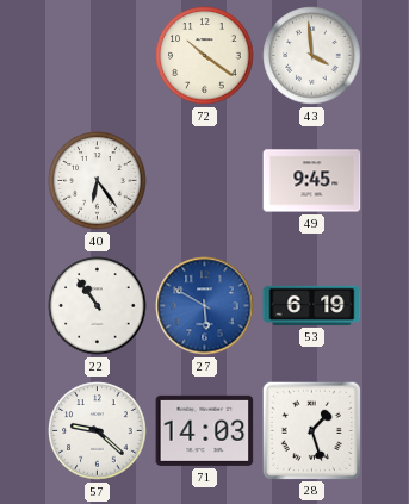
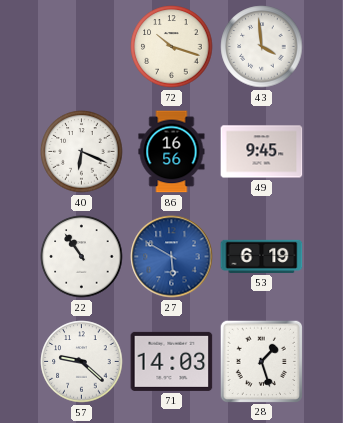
72: 10:21 -> 10:18
40: 6:24 -> 6:19
86: none -> 16:56
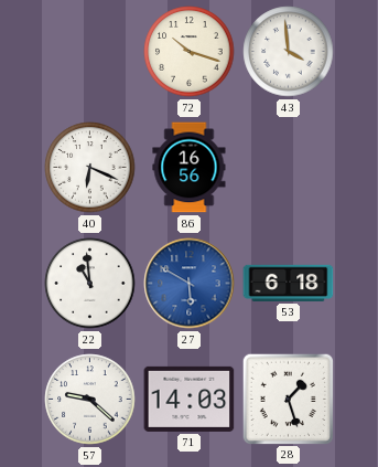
49: 9:45 -> none
22: 10:54 -> 10:59
53: 6:19 -> 6:18
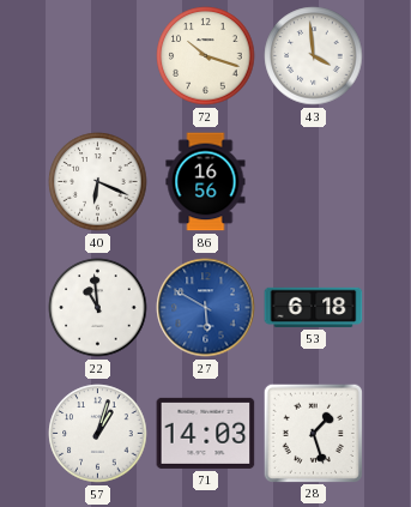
57: 9:22 -> 1:03
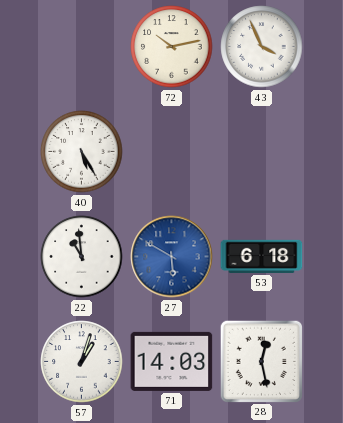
72: 10:18 -> 10:13
43: 3:59 -> 3:56
40: 6:19 -> 5:25
86: 16:56 -> none
28: 1:27 -> 12:28
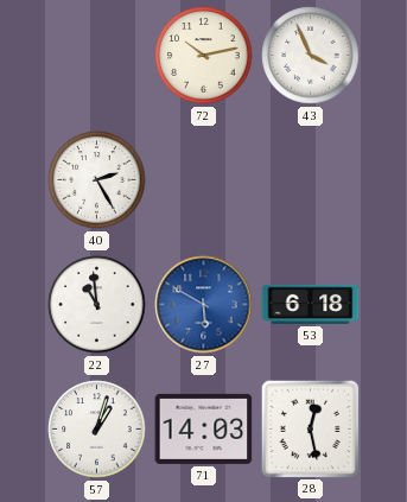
40: 5:25 -> 2:25
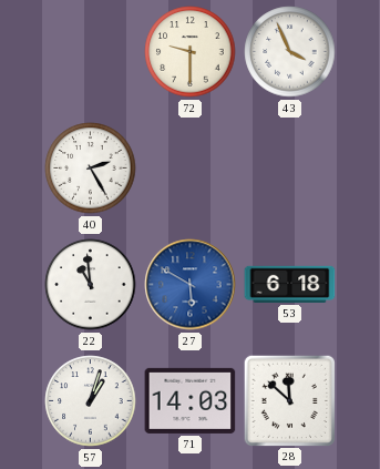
72: 10:13 -> 9:30
28: 12:28 -> 11:52
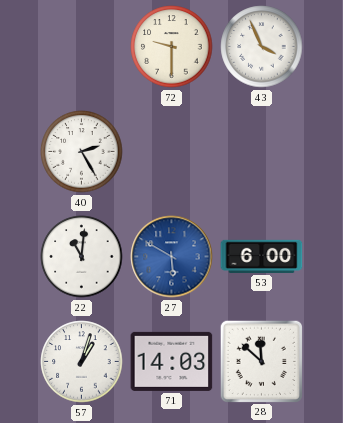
22: 10:59 -> 11:01
53: 6:18 -> 6:00
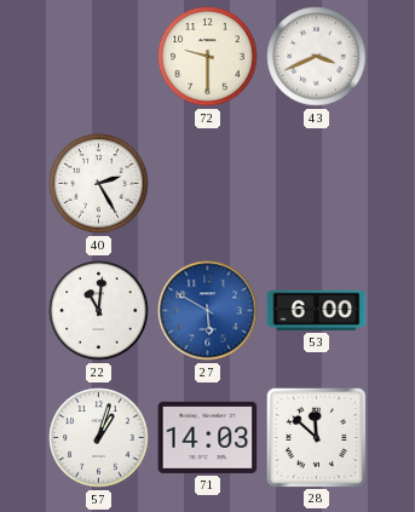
43: 3:56 -> 3:41
